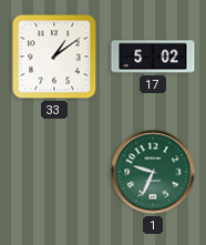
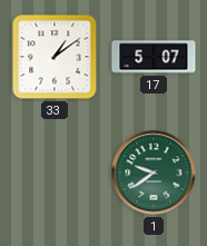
17: 5:02 -> 5:07
1: 9:34 -> 9:39
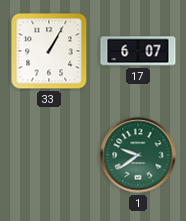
33: 1:09 -> 1:05
17: 5:07 -> 6:07
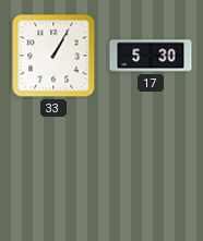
17: 6:07 -> 5:30
1: 9:39 -> none
